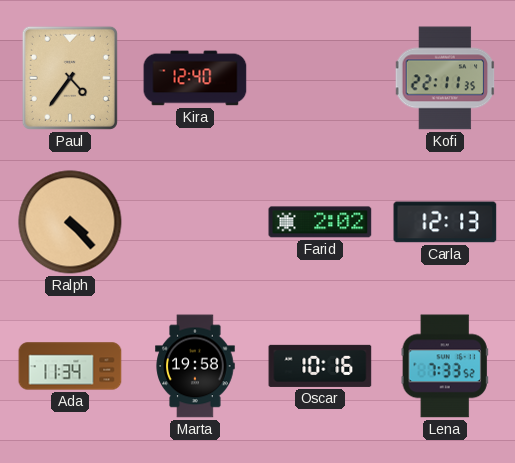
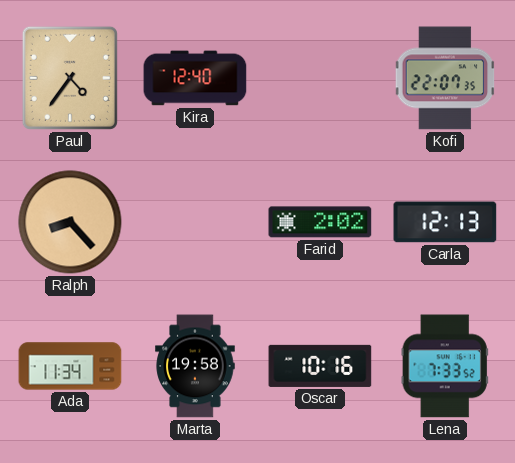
Kofi: 22:11 -> 22:07
Ralph: 4:23 -> 8:23
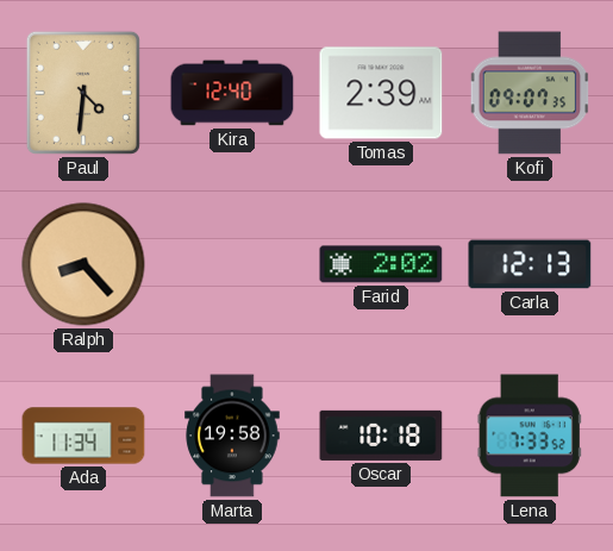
Paul: 4:36 -> 4:31
Tomas: none -> 2:39
Kofi: 22:07 -> 09:07
Oscar: 10:16 -> 10:18
